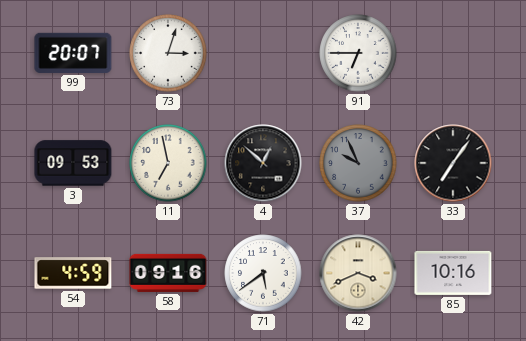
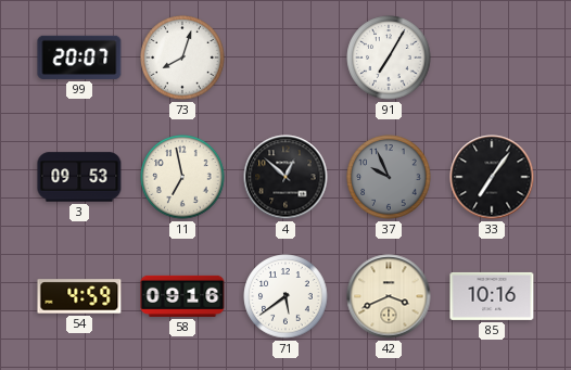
73: 3:03 -> 8:03
91: 6:45 -> 7:05
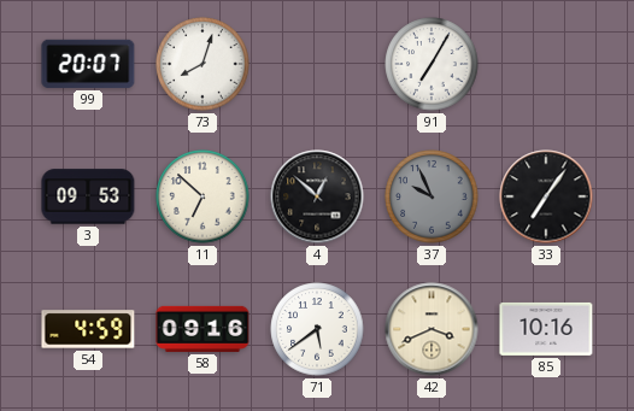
11: 6:58 -> 6:52
